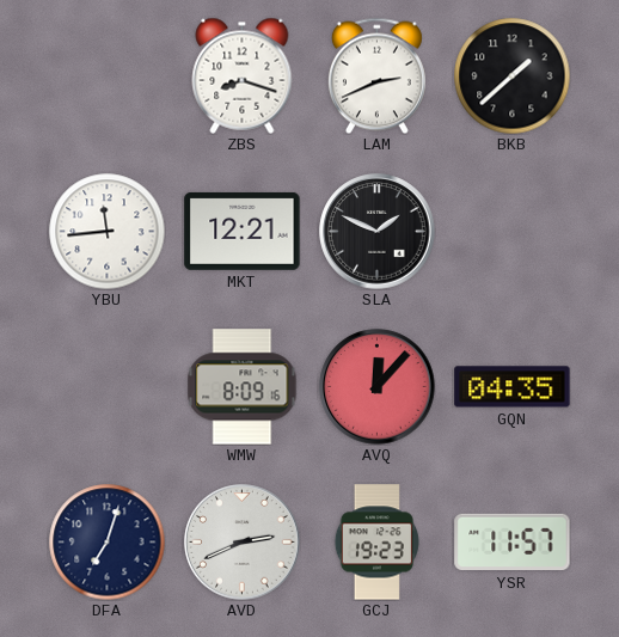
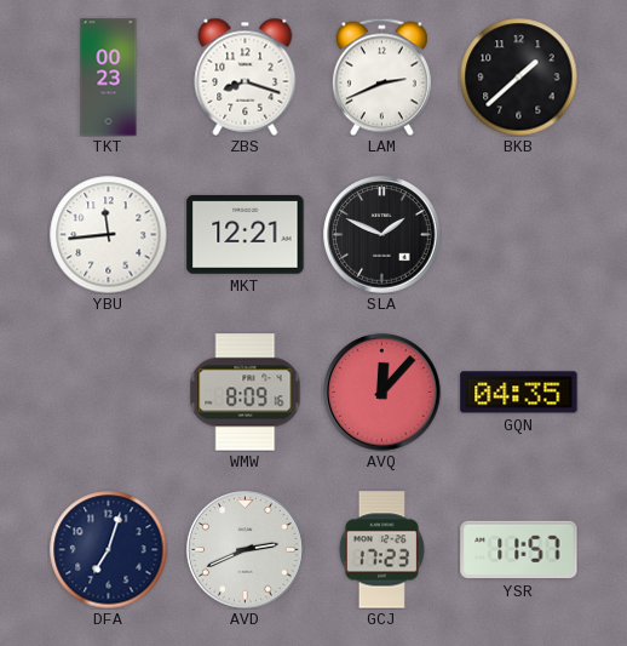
TKT: none -> 00:23
GCJ: 19:23 -> 17:23
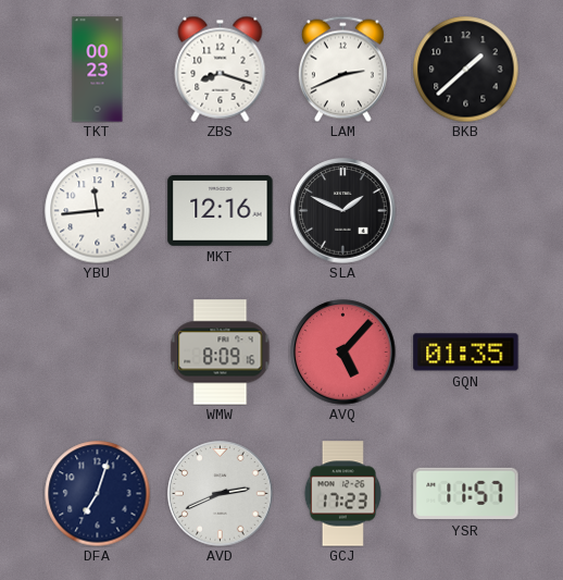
MKT: 12:21 -> 12:16
AVQ: 12:07 -> 5:07
GQN: 04:35 -> 01:35
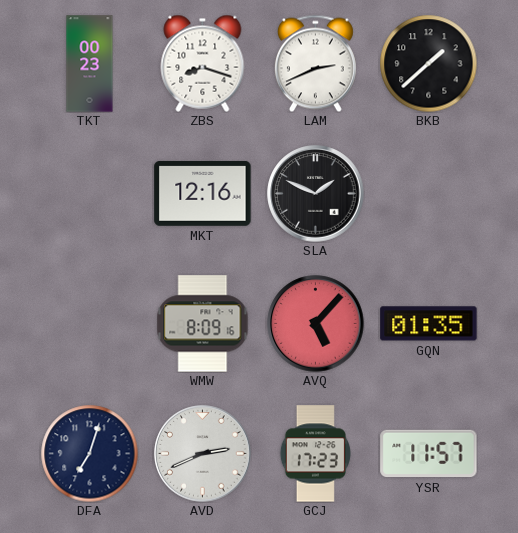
YBU: 11:44 -> none
